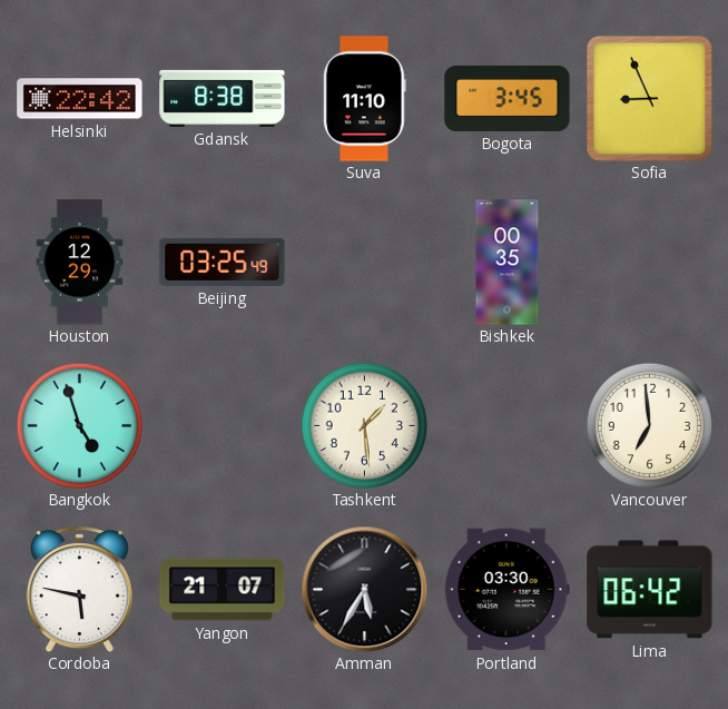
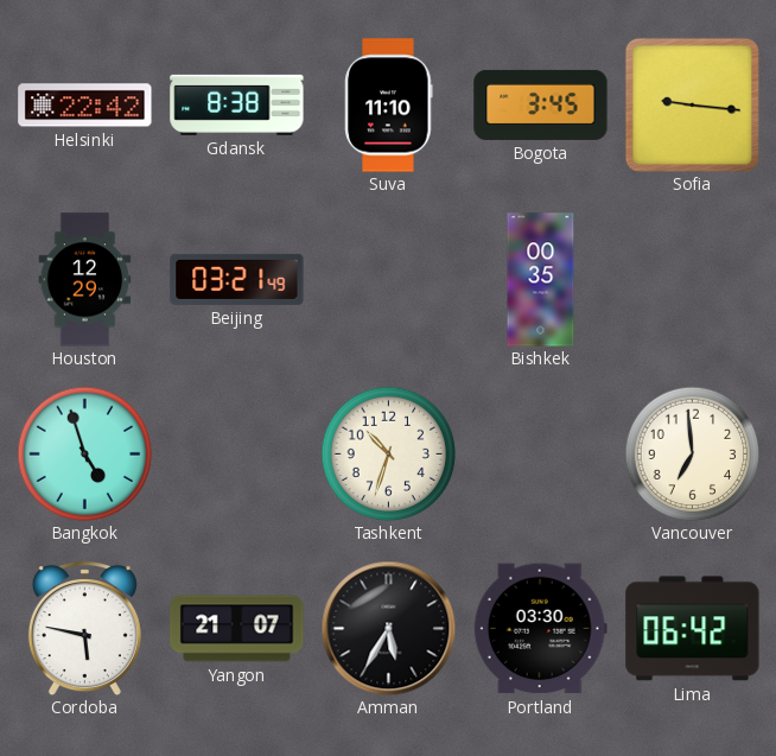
Sofia: 8:56 -> 9:16
Beijing: 03:25 -> 03:21
Tashkent: 1:29 -> 10:33
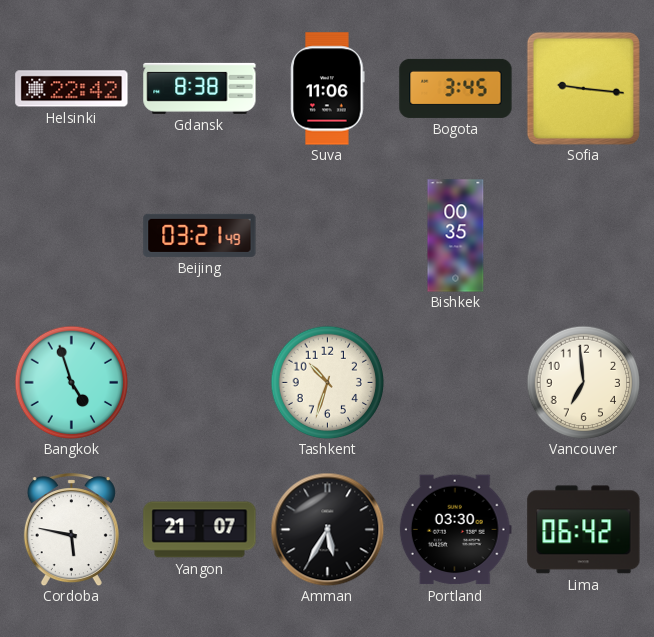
Suva: 11:10 -> 11:06
Houston: 12:29 -> none
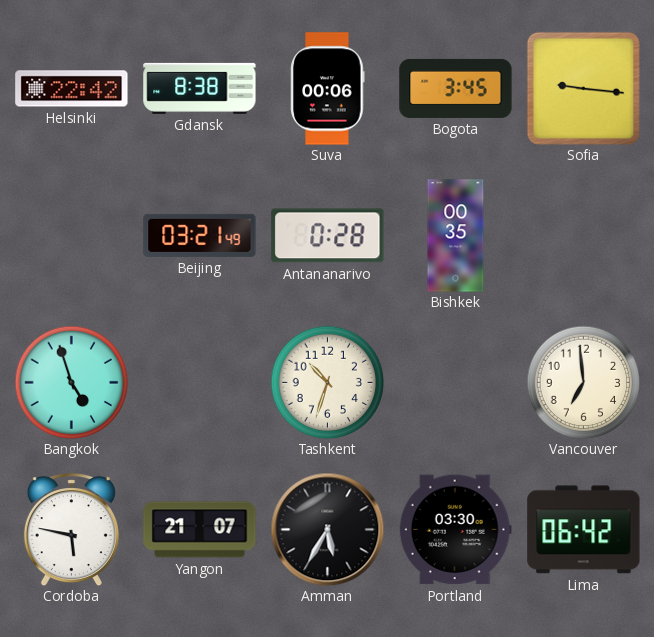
Suva: 11:06 -> 00:06
Antananarivo: none -> 0:28
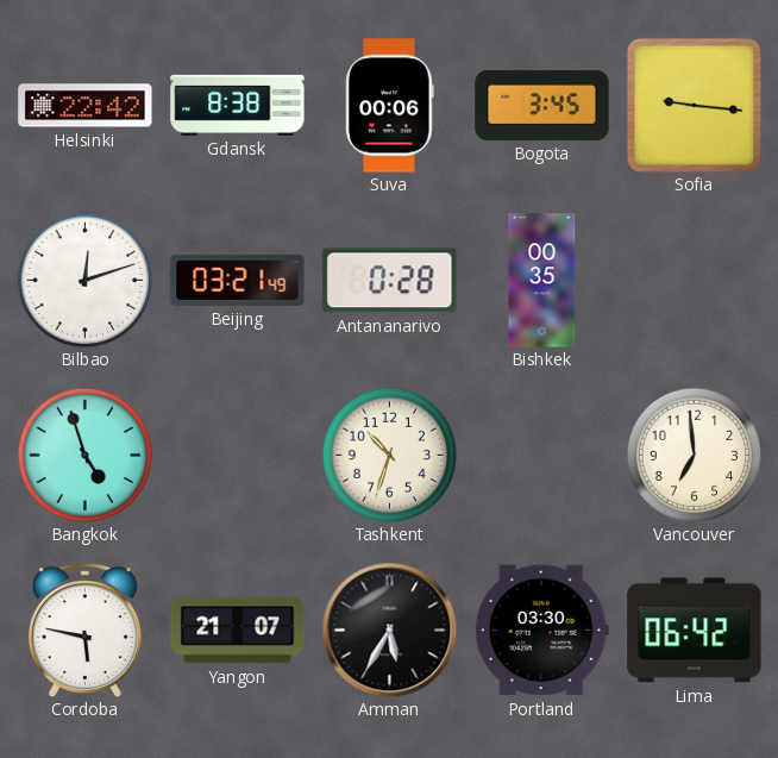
Bilbao: none -> 12:12
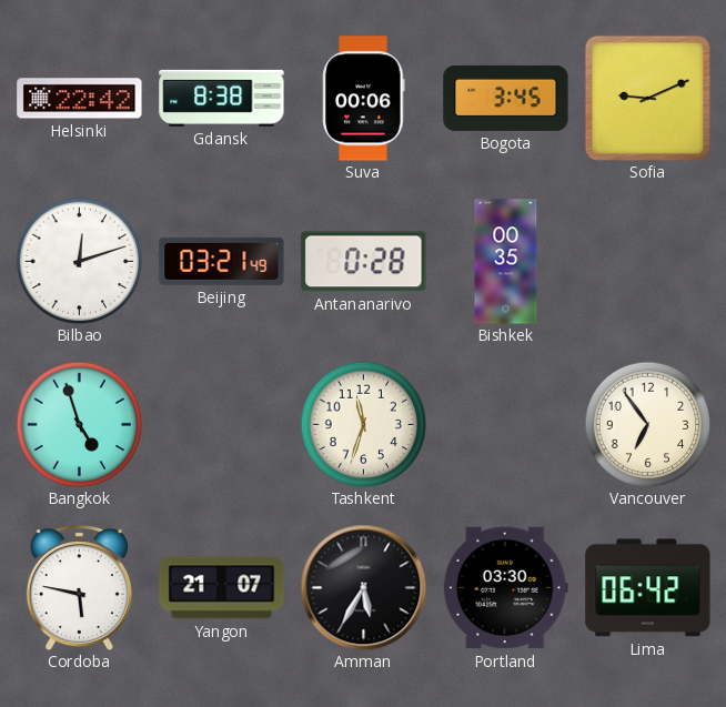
Sofia: 9:16 -> 9:11
Tashkent: 10:33 -> 11:33
Vancouver: 6:59 -> 6:54
